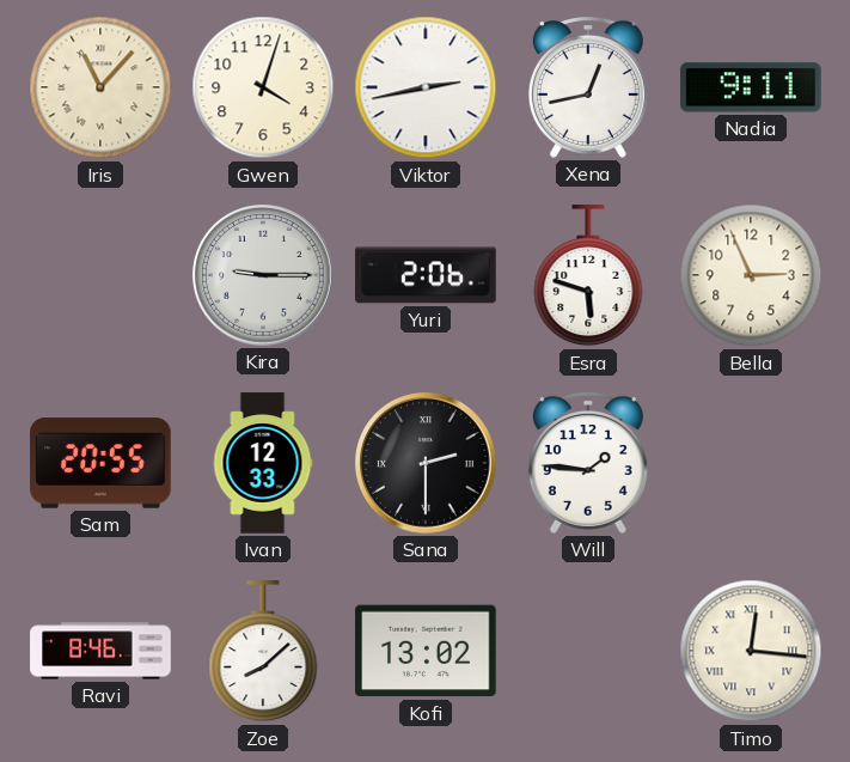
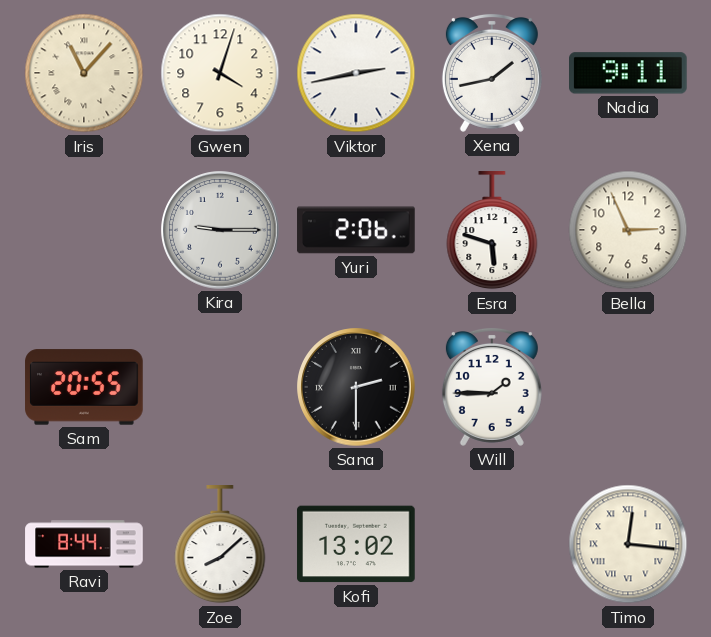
Xena: 12:43 -> 1:43
Ivan: 12:33 -> none
Will: 1:46 -> 1:45
Ravi: 8:46 -> 8:44
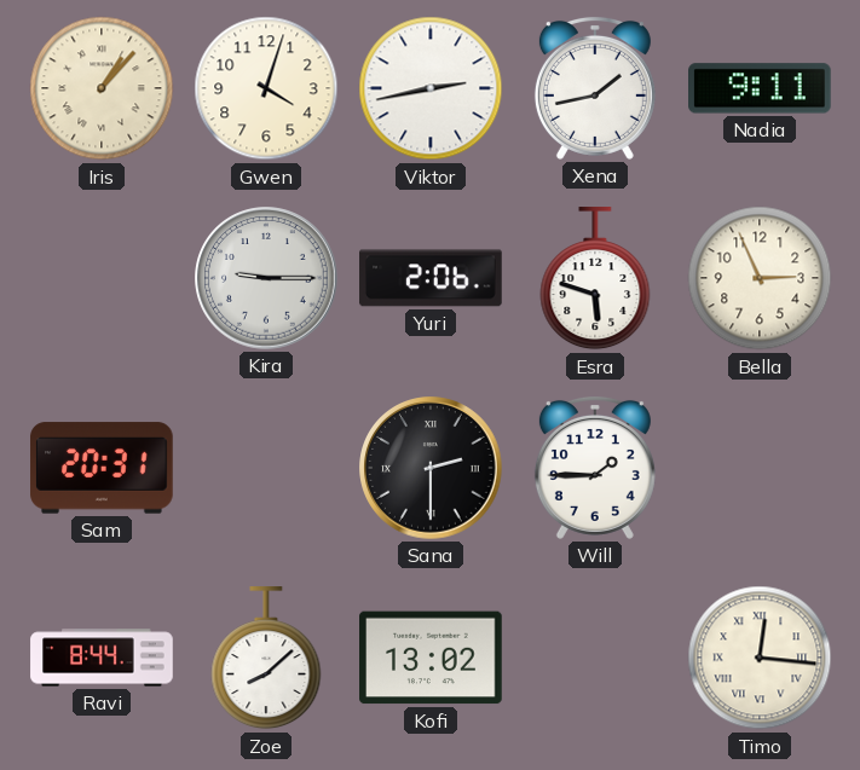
Iris: 11:07 -> 1:07
Sam: 20:55 -> 20:31
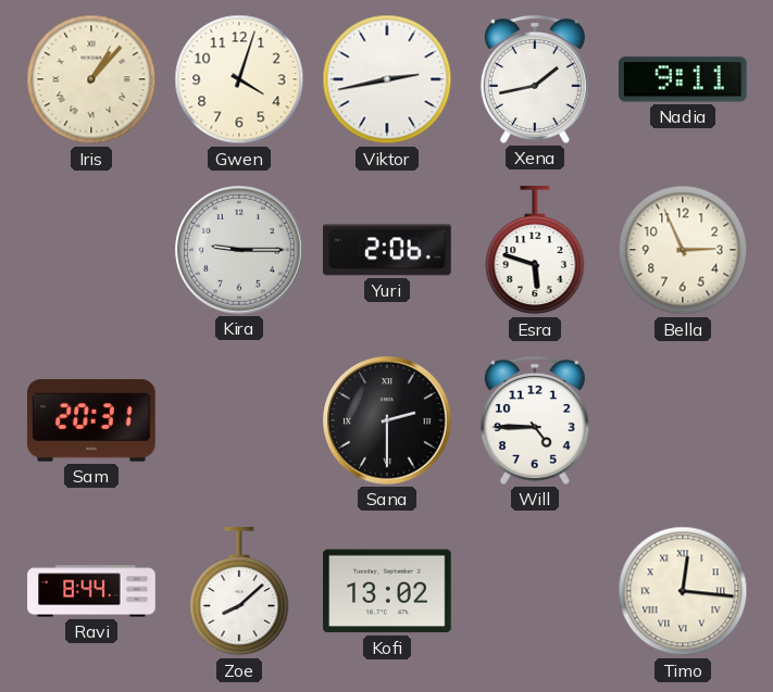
Will: 1:45 -> 4:45
